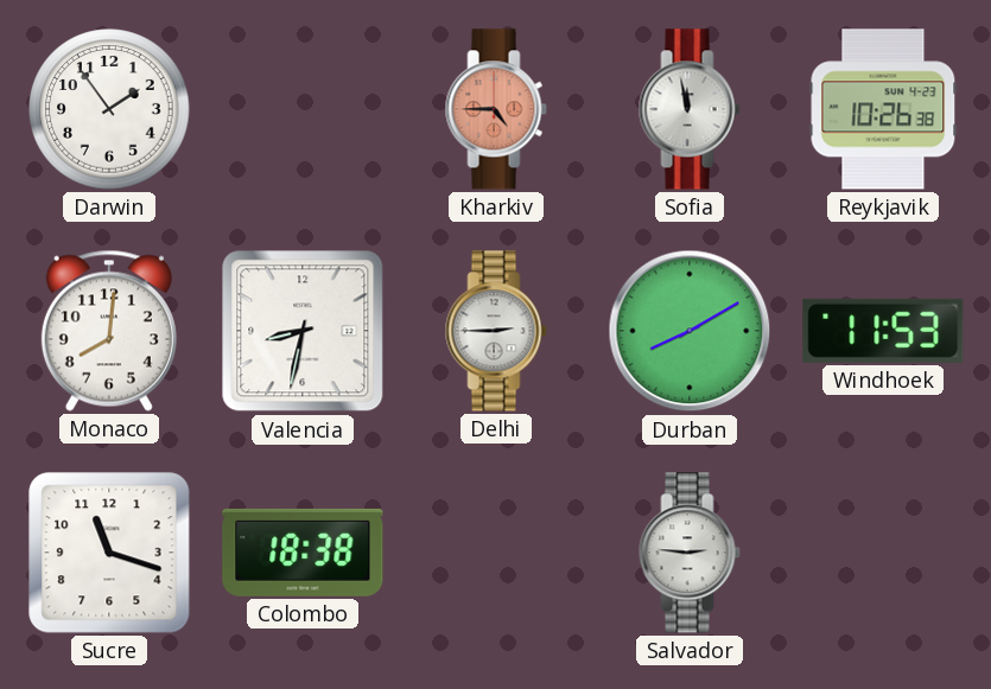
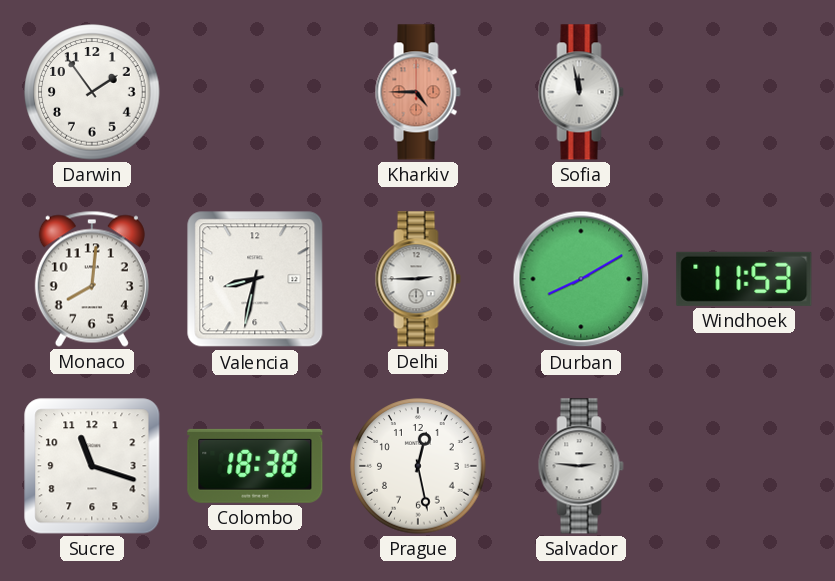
Reykjavik: 10:26 -> none
Prague: none -> 12:28
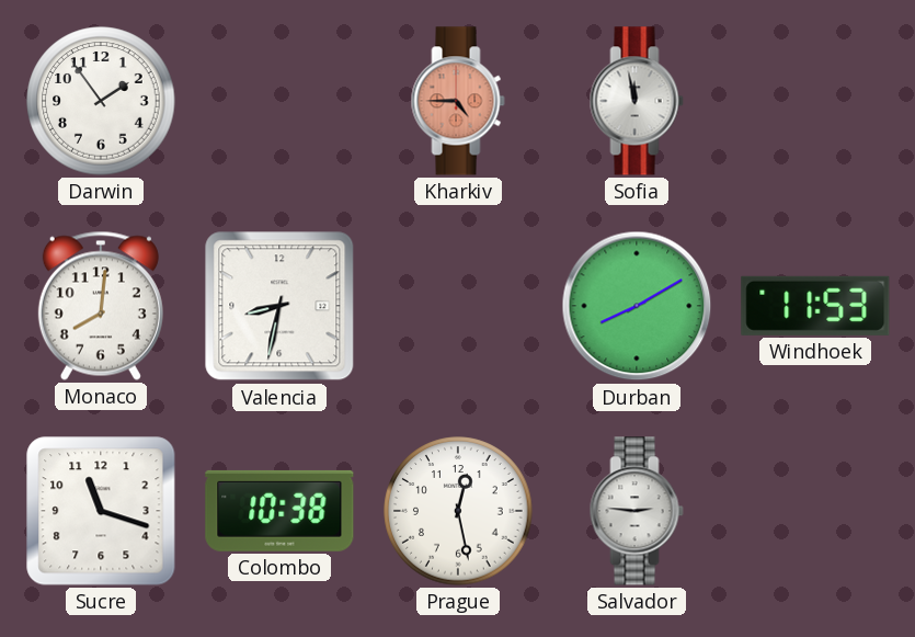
Delhi: 2:45 -> none
Colombo: 18:38 -> 10:38
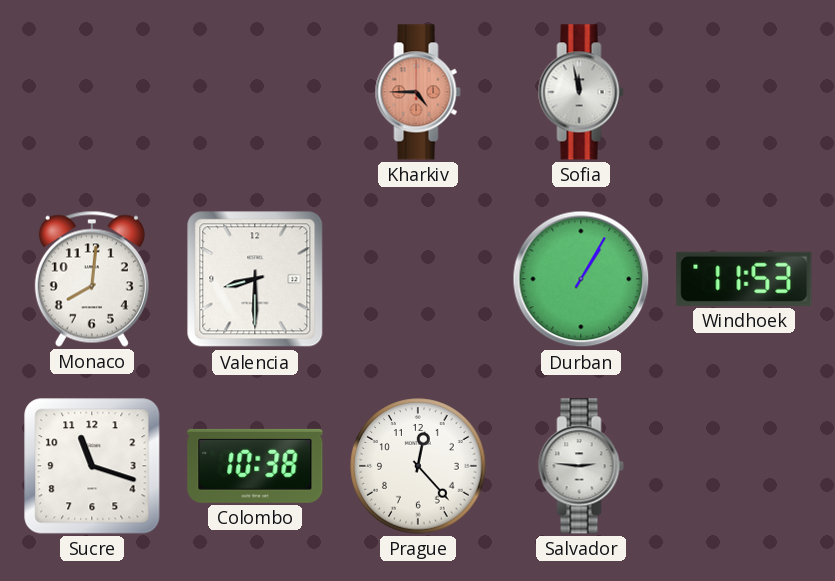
Darwin: 1:54 -> none
Valencia: 8:32 -> 8:30
Durban: 8:10 -> 1:05
Prague: 12:28 -> 12:23
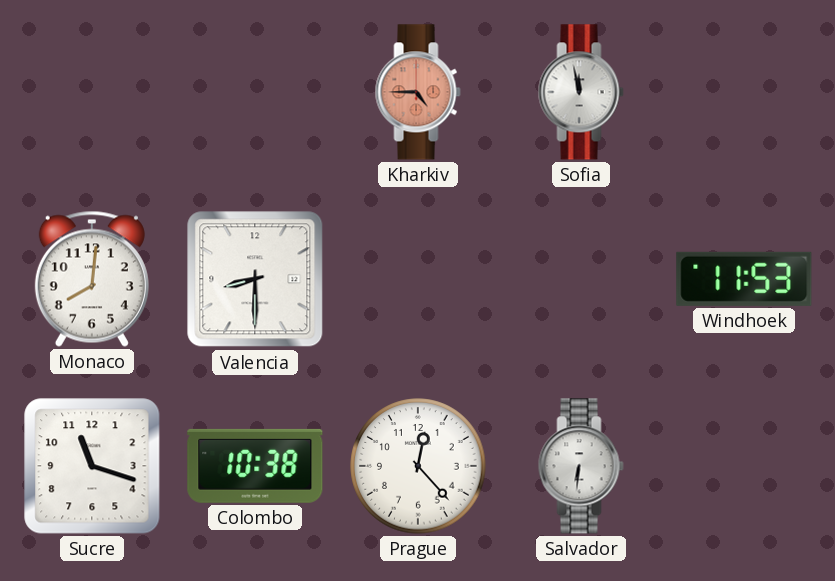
Durban: 1:05 -> none
Salvador: 2:46 -> 6:31
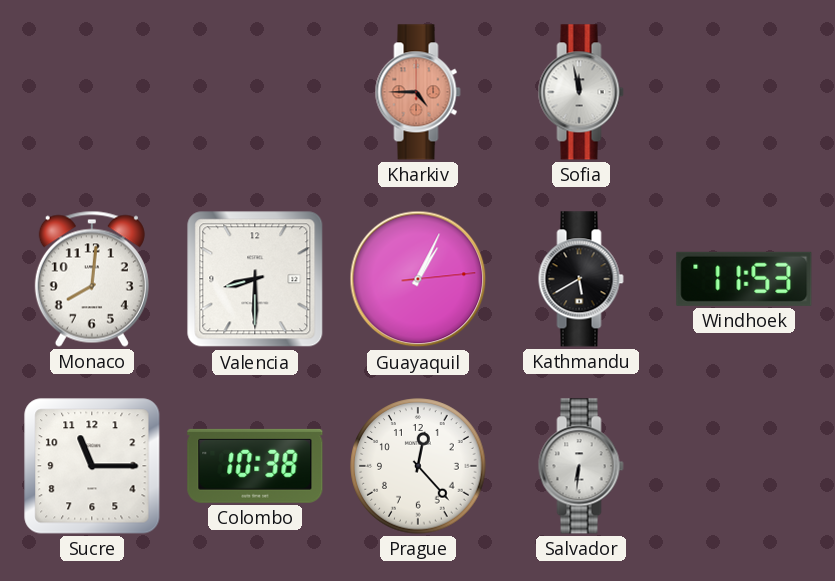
Guayaquil: none -> 1:04
Kathmandu: none -> 5:40
Sucre: 11:18 -> 11:15
